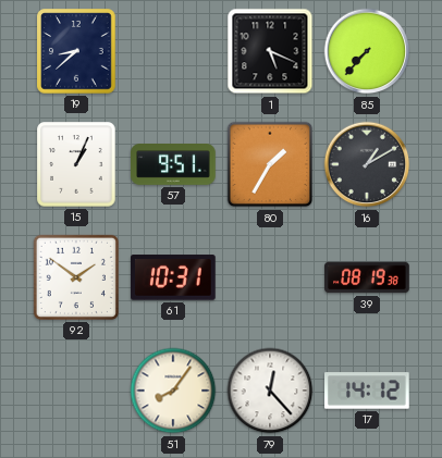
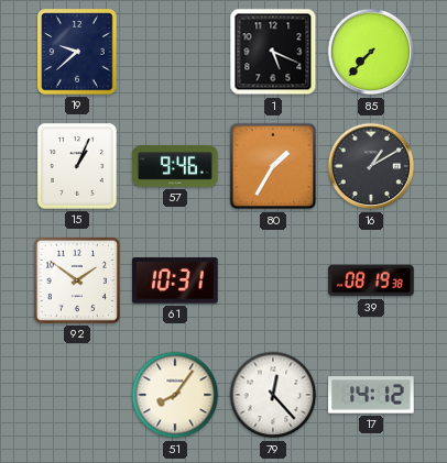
19: 8:38 -> 9:38
57: 9:51 -> 9:46
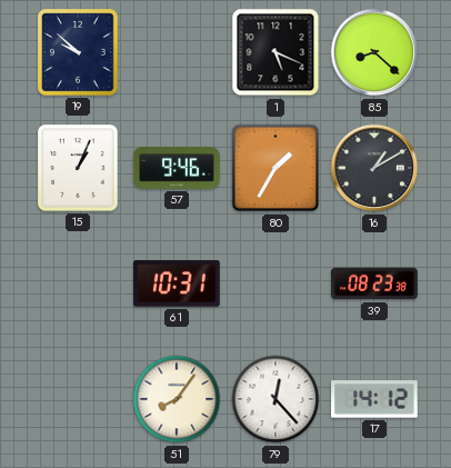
19: 9:38 -> 9:52
85: 7:37 -> 8:22
92: 1:51 -> none
39: 08:19 -> 08:23
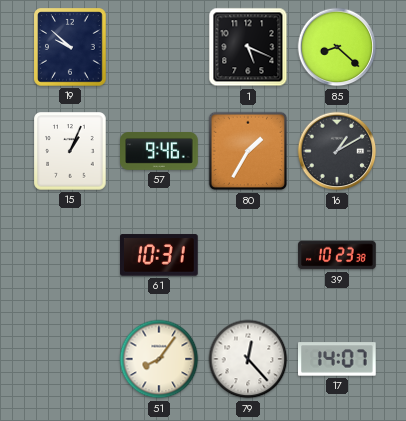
39: 08:23 -> 10:23
17: 14:12 -> 14:07
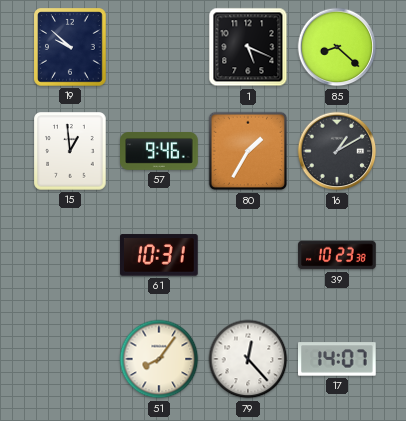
15: 1:04 -> 12:59
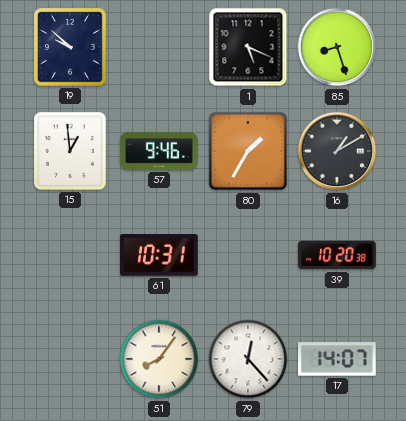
85: 8:22 -> 8:27
39: 10:23 -> 10:20
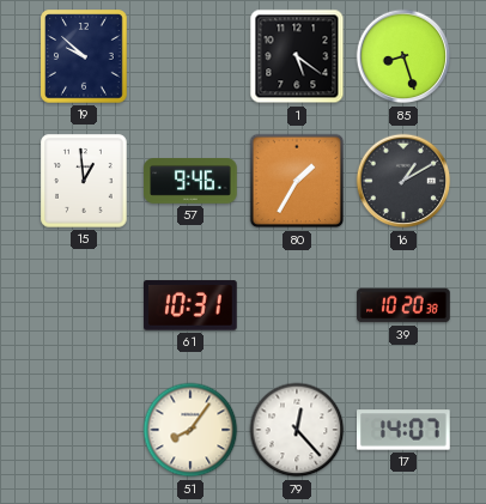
1: 5:19 -> 5:21
